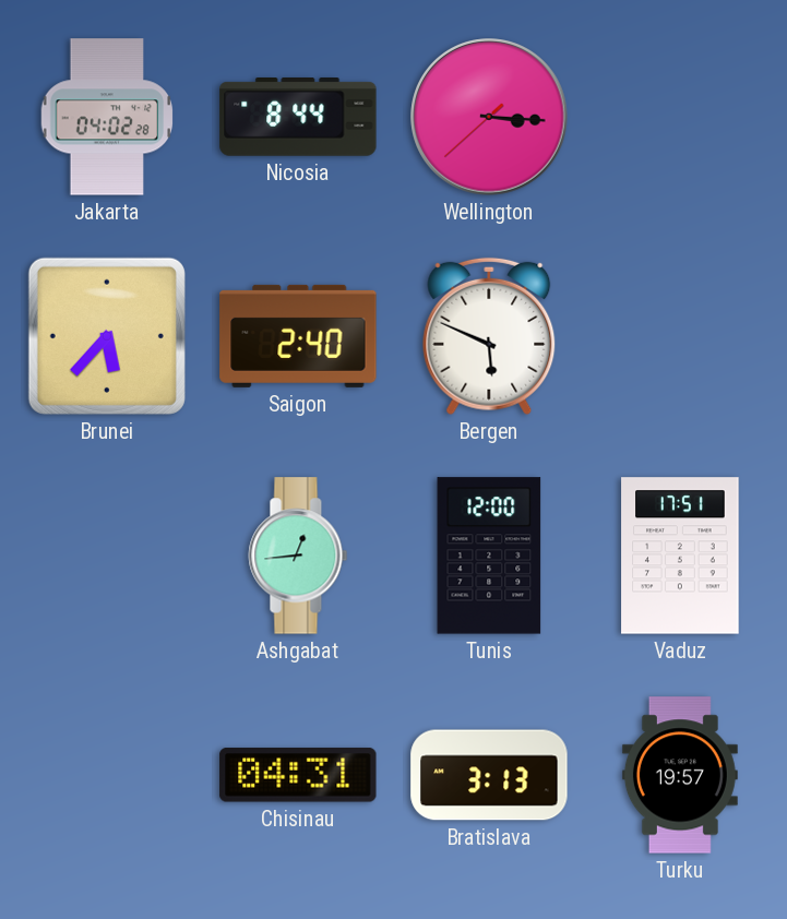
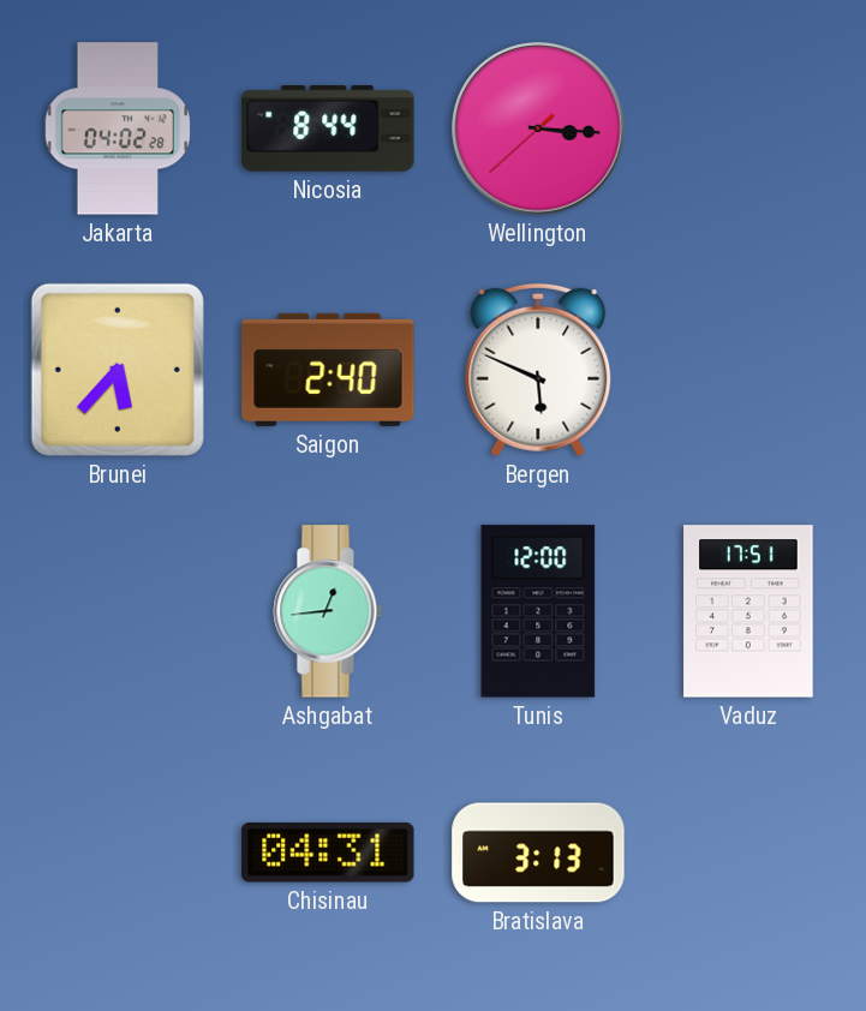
Turku: 19:57 -> none
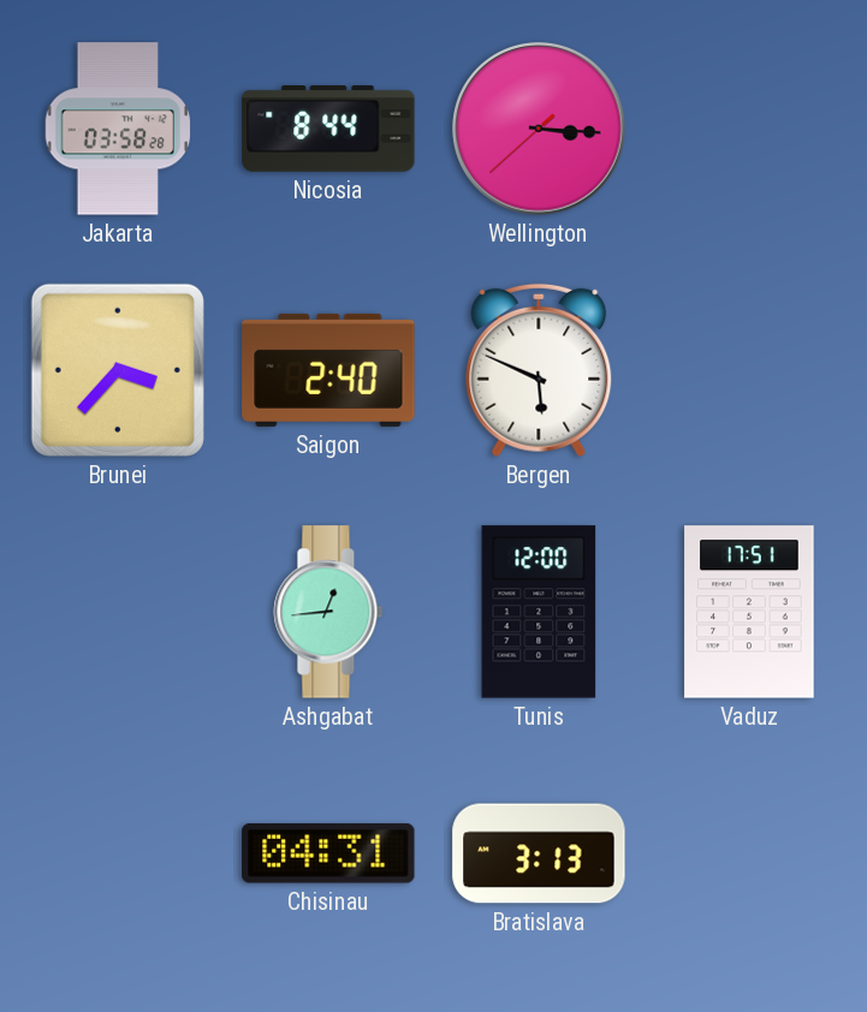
Jakarta: 04:02 -> 03:58
Brunei: 5:37 -> 3:37
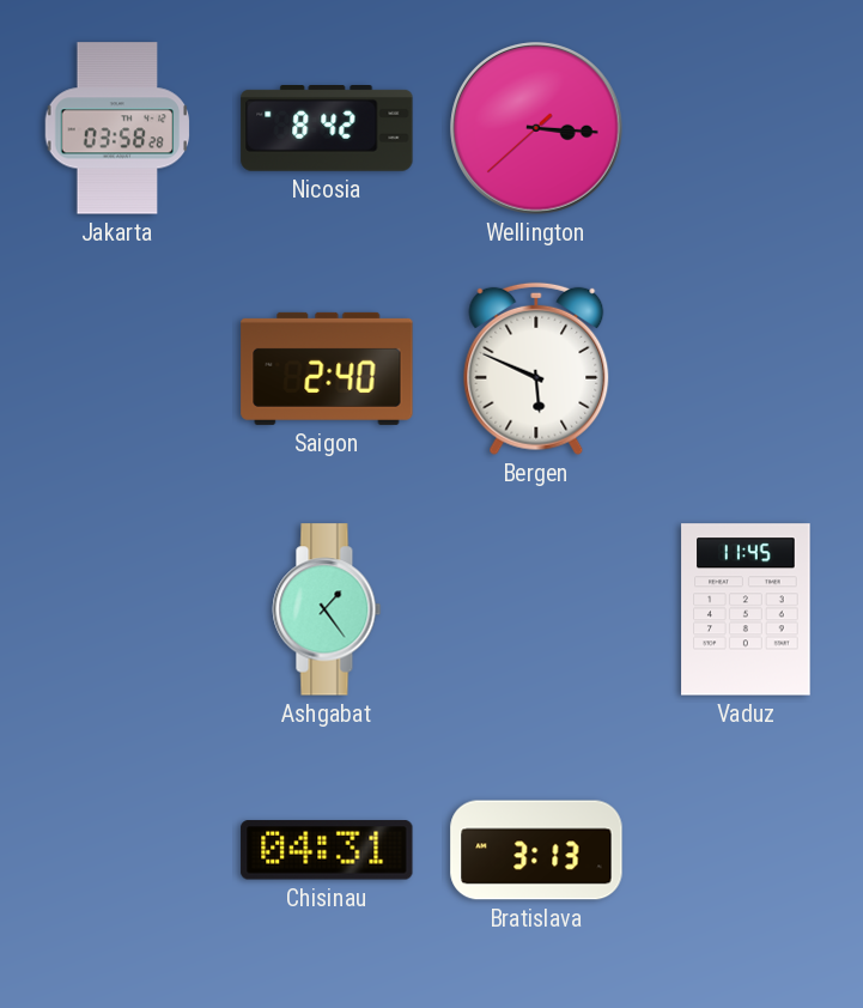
Nicosia: 8:44 -> 8:42
Brunei: 3:37 -> none
Ashgabat: 12:44 -> 1:24
Tunis: 12:00 -> none
Vaduz: 17:51 -> 11:45
